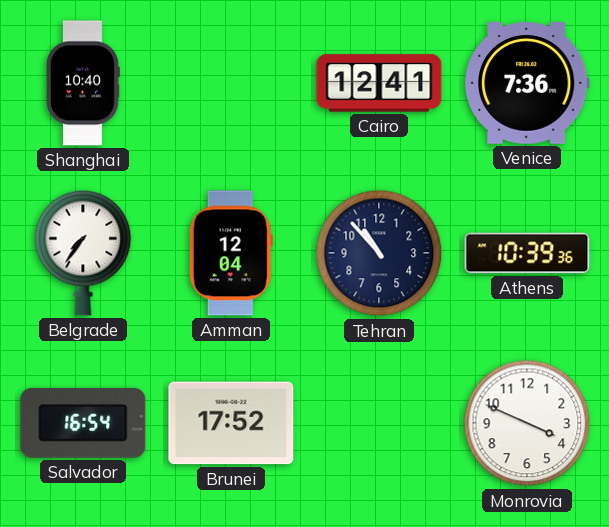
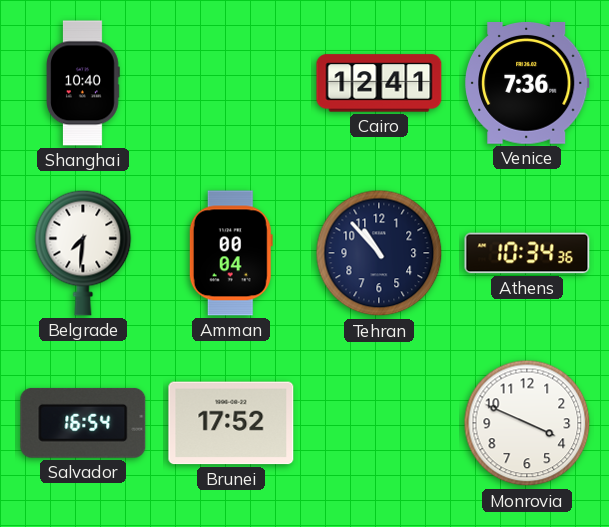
Belgrade: 7:36 -> 7:31
Amman: 12:04 -> 00:04
Athens: 10:39 -> 10:34
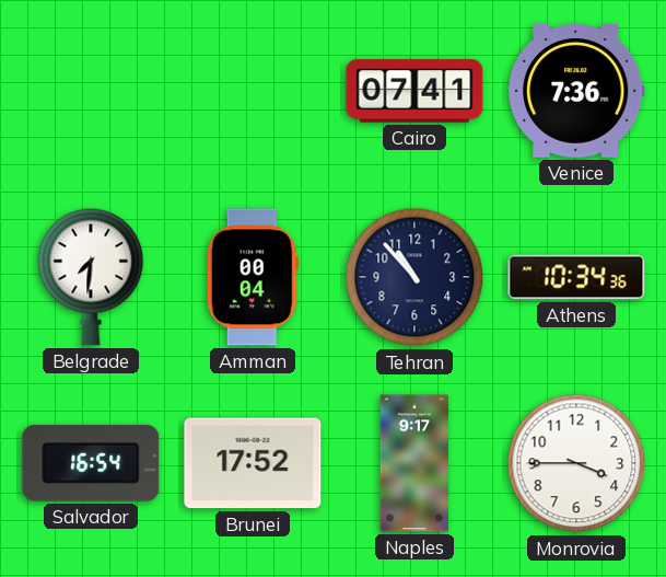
Shanghai: 10:40 -> none
Cairo: 12:41 -> 07:41
Naples: none -> 9:17
Monrovia: 3:49 -> 3:45
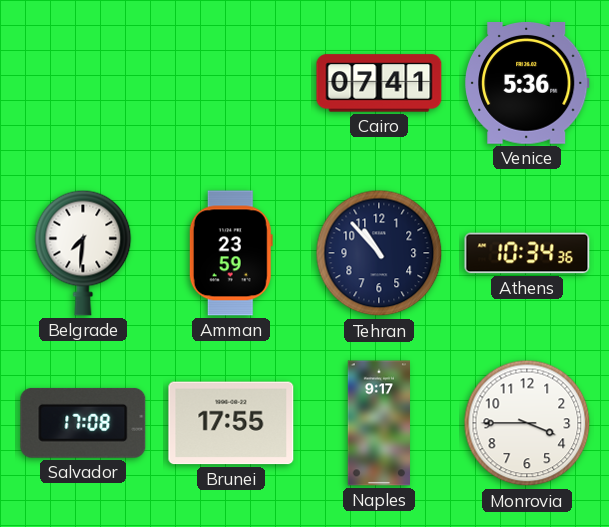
Venice: 7:36 -> 5:36
Amman: 00:04 -> 23:59
Salvador: 16:54 -> 17:08
Brunei: 17:52 -> 17:55
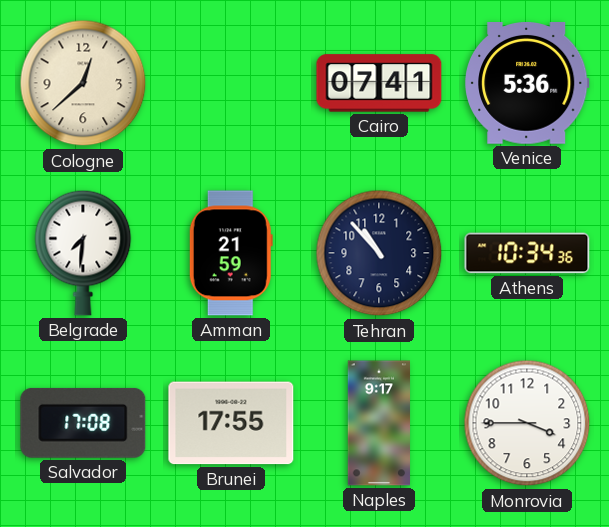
Cologne: none -> 12:38
Amman: 23:59 -> 21:59
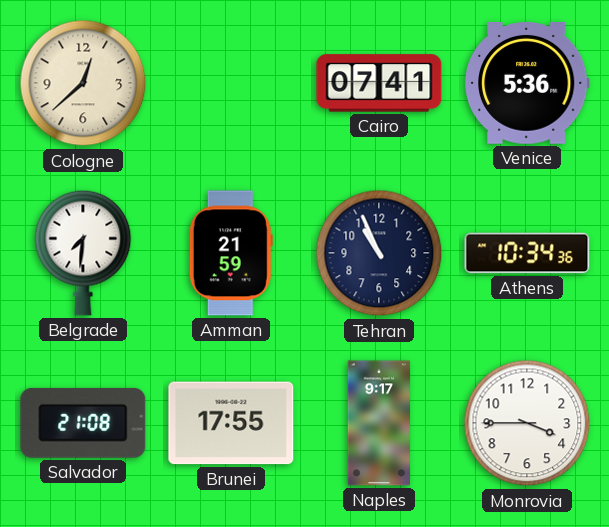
Tehran: 10:53 -> 10:56
Salvador: 17:08 -> 21:08
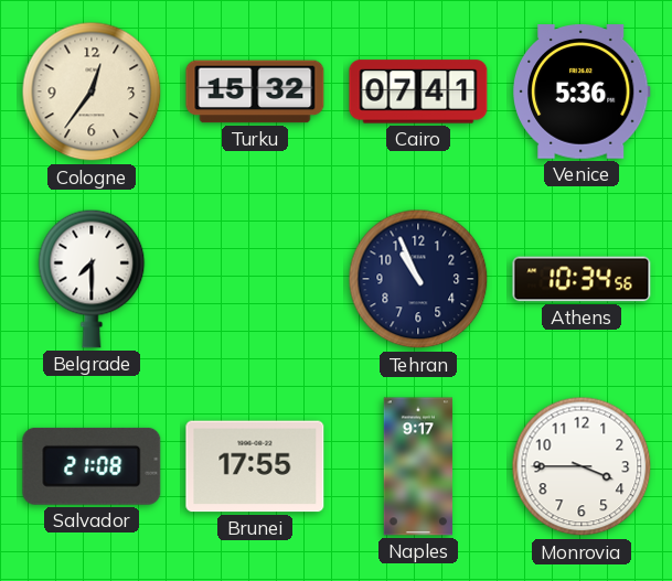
Cologne: 12:38 -> 12:36
Turku: none -> 15:32
Belgrade: 7:31 -> 7:30
Amman: 21:59 -> none
Athens: 10:34:36 -> 10:34:56
